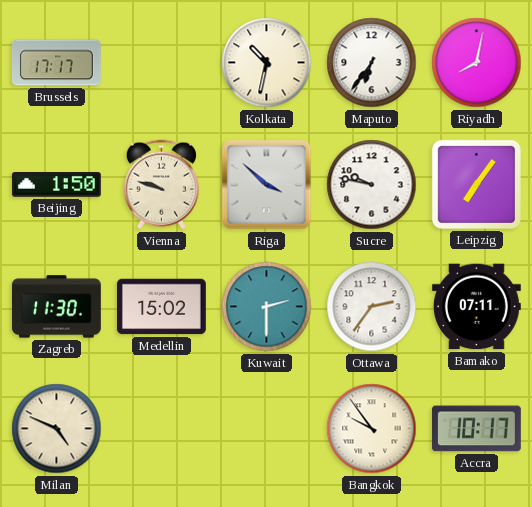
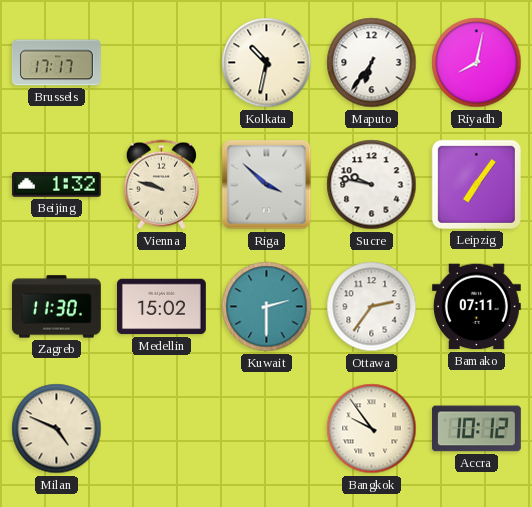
Beijing: 1:50 -> 1:32
Accra: 10:17 -> 10:12
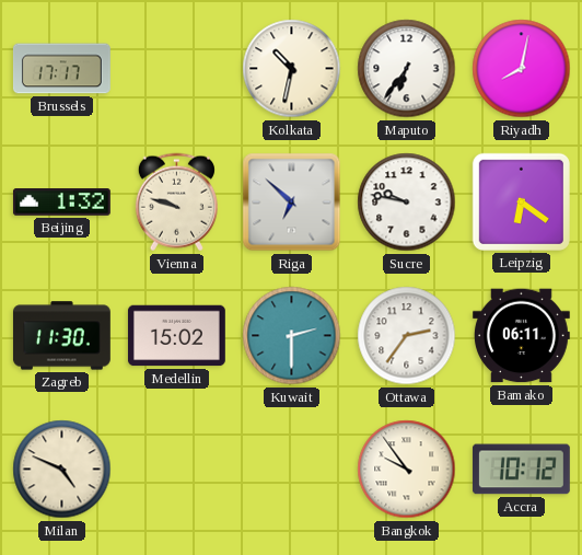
Riga: 3:52 -> 6:52
Leipzig: 7:06 -> 6:21
Bamako: 07:11 -> 06:11
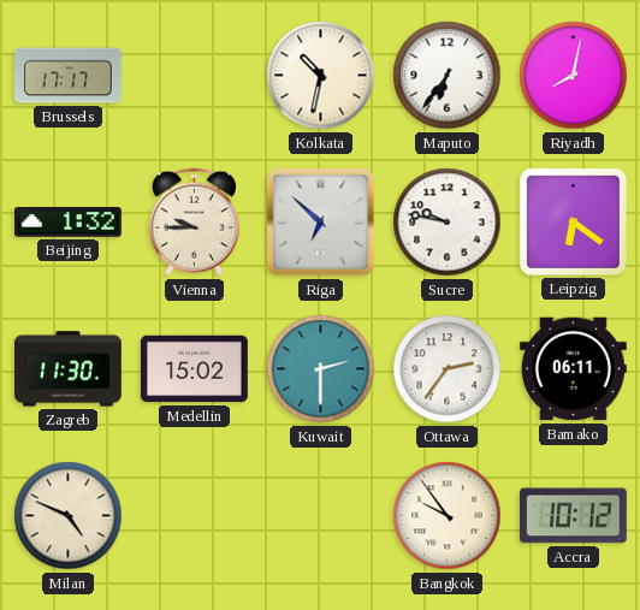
Vienna: 9:48 -> 9:45
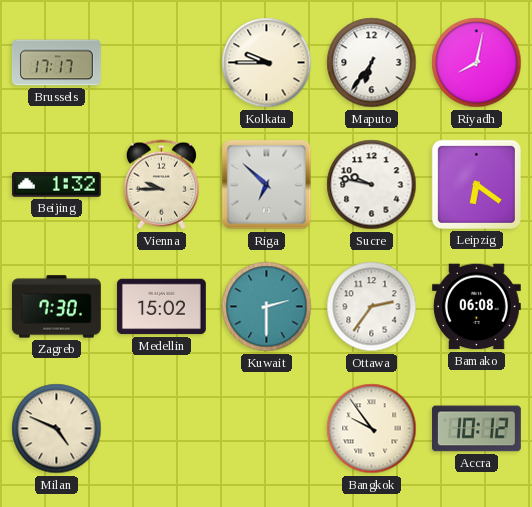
Kolkata: 10:32 -> 9:45
Zagreb: 11:30 -> 7:30
Bamako: 06:11 -> 06:08
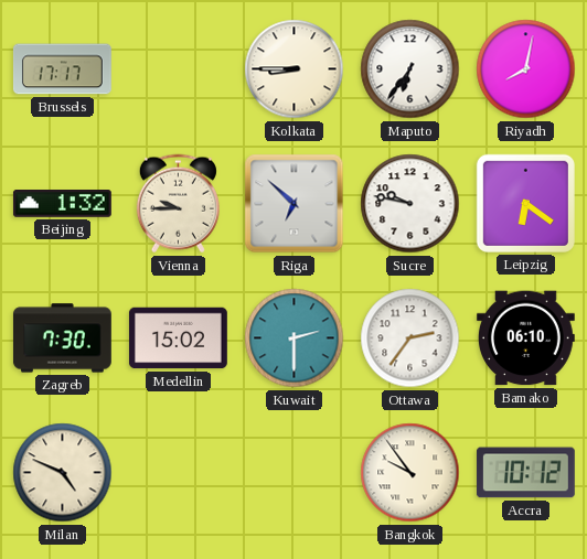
Kolkata: 9:45 -> 8:45
Bamako: 06:08 -> 06:10
